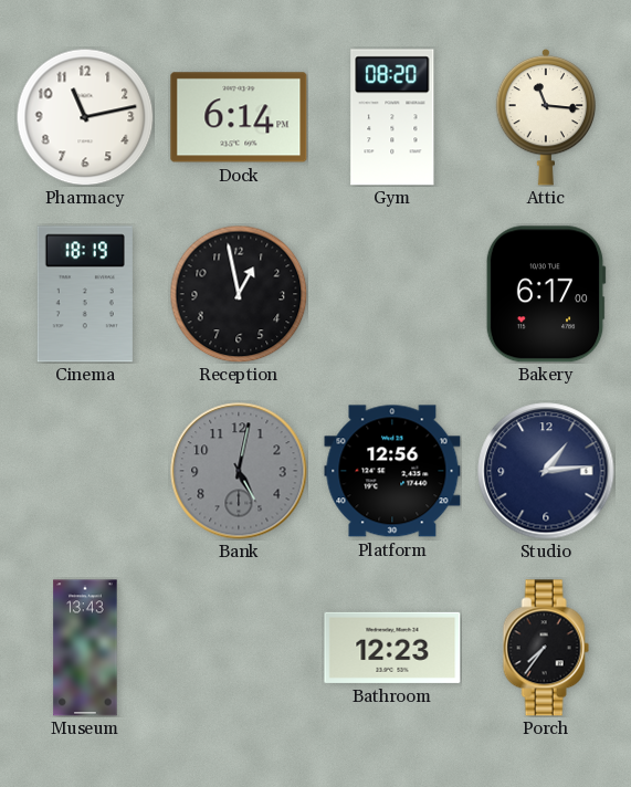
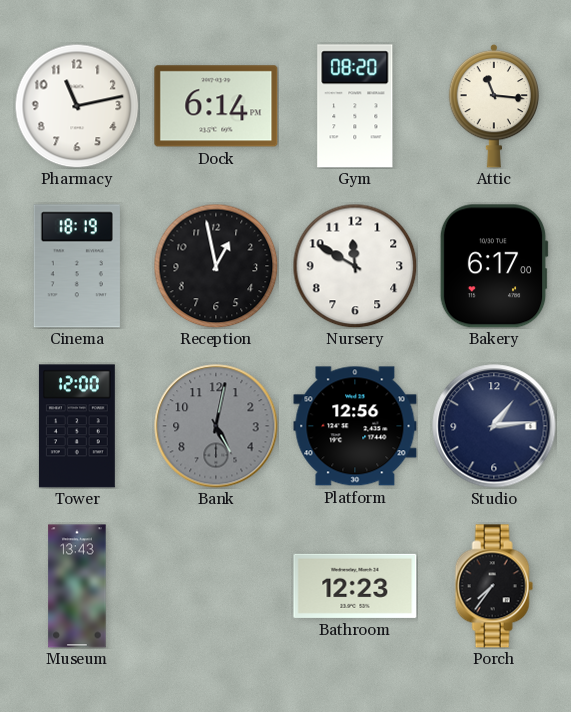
Nursery: none -> 11:50
Tower: none -> 12:00
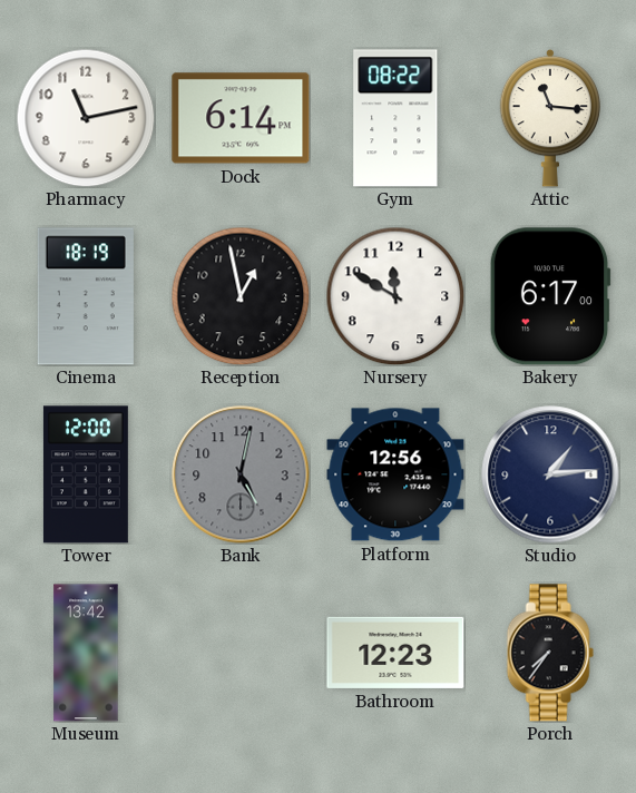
Gym: 08:20 -> 08:22
Museum: 13:43 -> 13:42
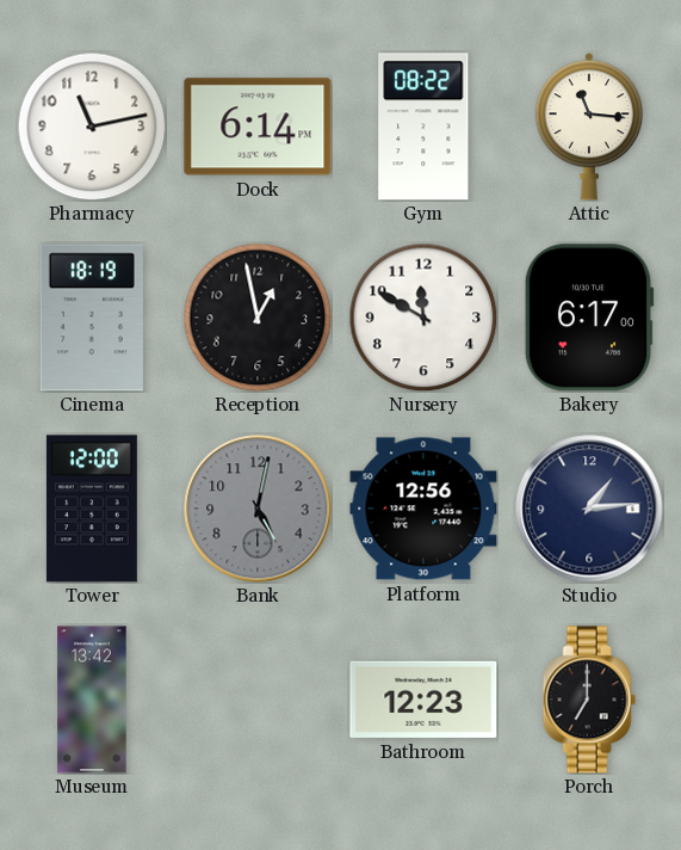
Porch: 7:36 -> 7:00
